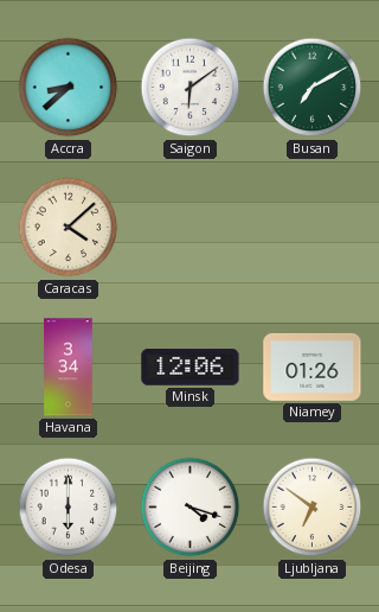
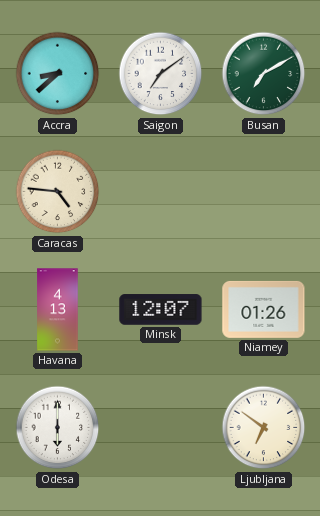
Saigon: 6:09 -> 7:09
Caracas: 4:08 -> 4:46
Havana: 3:34 -> 4:13
Minsk: 12:06 -> 12:07
Beijing: 4:18 -> none
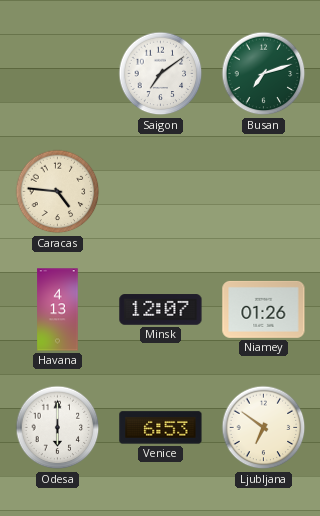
Accra: 8:38 -> none
Busan: 7:10 -> 7:12
Venice: none -> 6:53
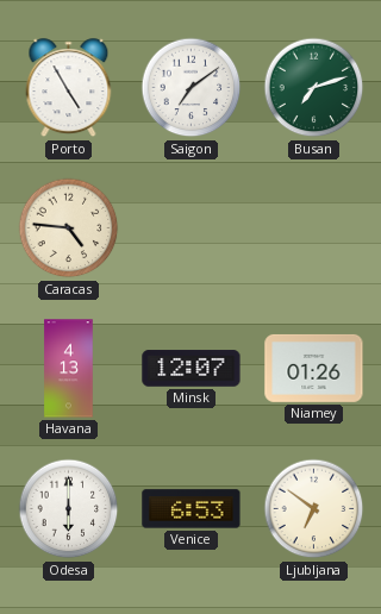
Porto: none -> 4:55
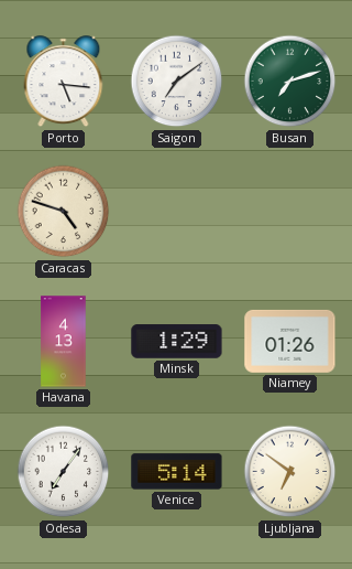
Porto: 4:55 -> 5:16
Caracas: 4:46 -> 4:48
Minsk: 12:07 -> 1:29
Odesa: 6:00 -> 7:06
Venice: 6:53 -> 5:14
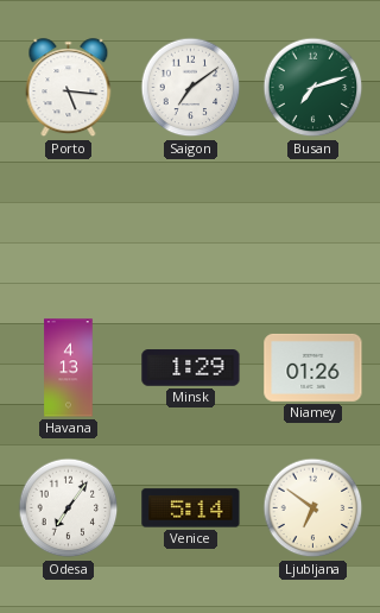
Caracas: 4:48 -> none
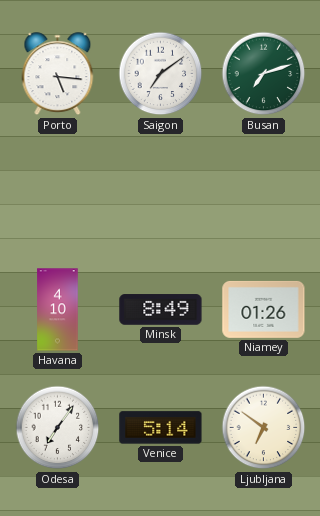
Havana: 4:13 -> 4:10
Minsk: 1:29 -> 8:49
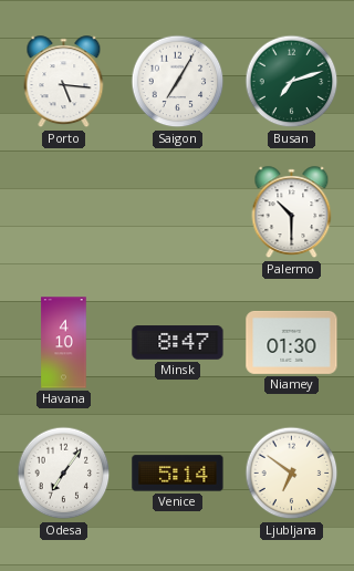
Saigon: 7:09 -> 7:05
Palermo: none -> 10:30
Minsk: 8:49 -> 8:47
Niamey: 01:26 -> 01:30
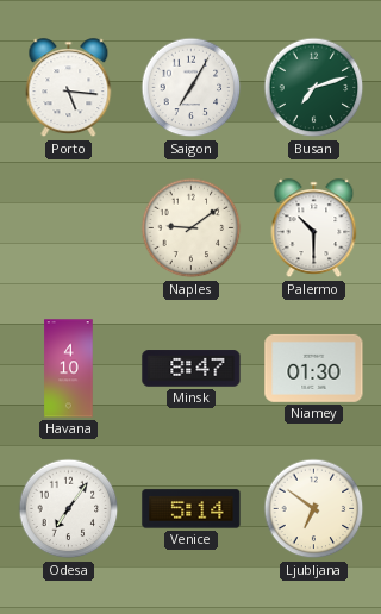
Naples: none -> 9:09
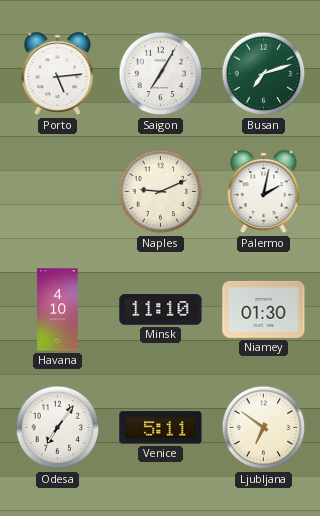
Porto: 5:16 -> 5:14
Naples: 9:09 -> 9:11
Palermo: 10:30 -> 2:02
Minsk: 8:47 -> 11:10
Venice: 5:14 -> 5:11
